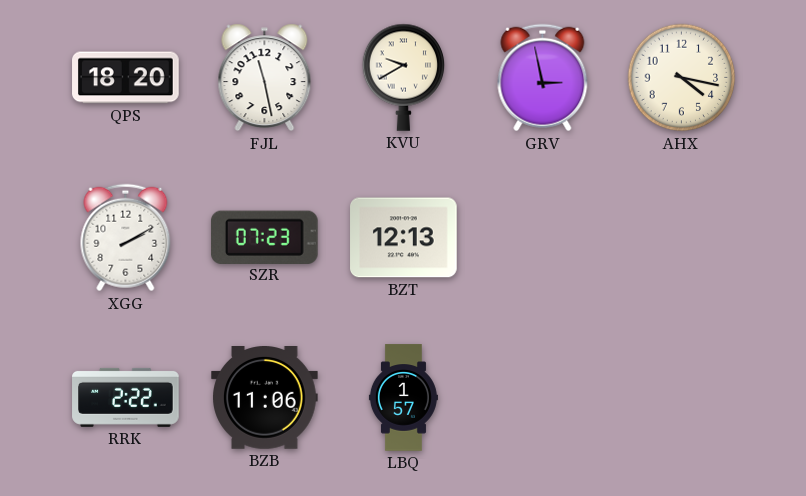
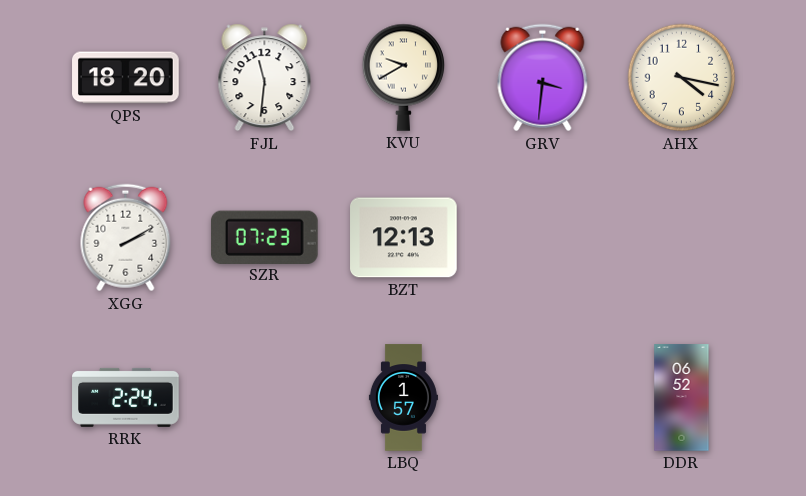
FJL: 11:28 -> 11:31
GRV: 2:58 -> 3:31
RRK: 2:22 -> 2:24
BZB: 11:06 -> none
DDR: none -> 06:52
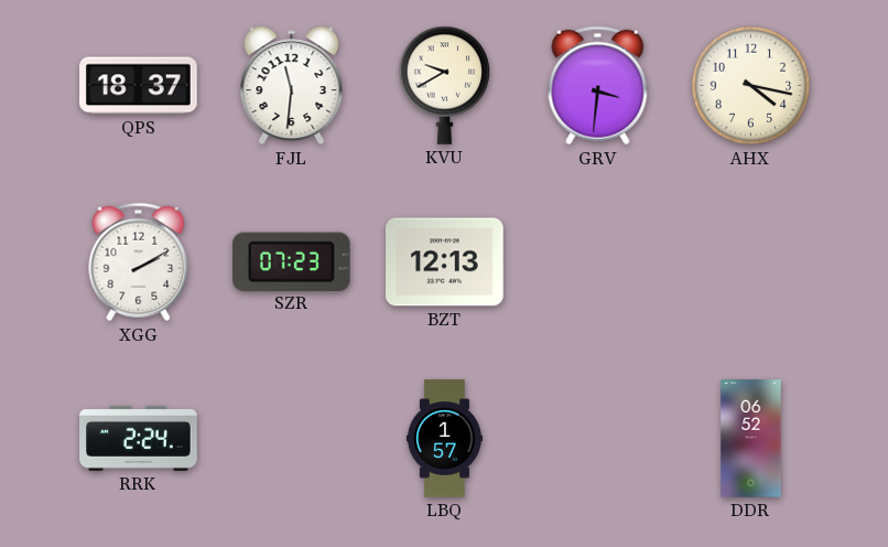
QPS: 18:20 -> 18:37
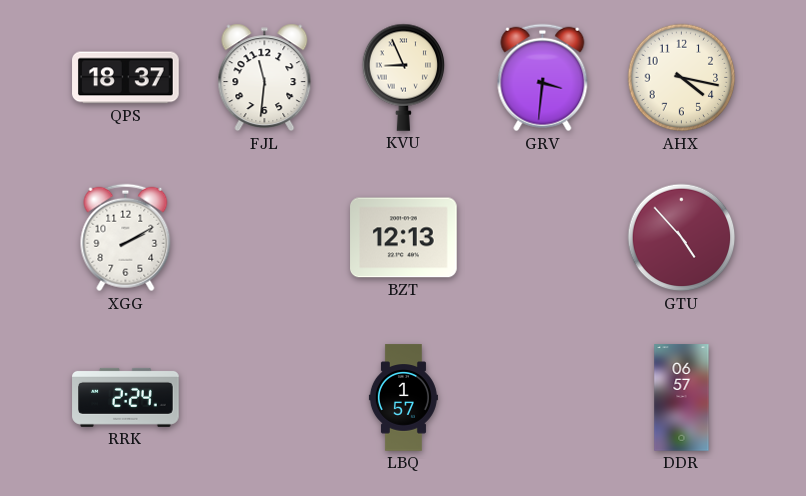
KVU: 9:40 -> 8:56
SZR: 07:23 -> none
GTU: none -> 4:53
DDR: 06:52 -> 06:57
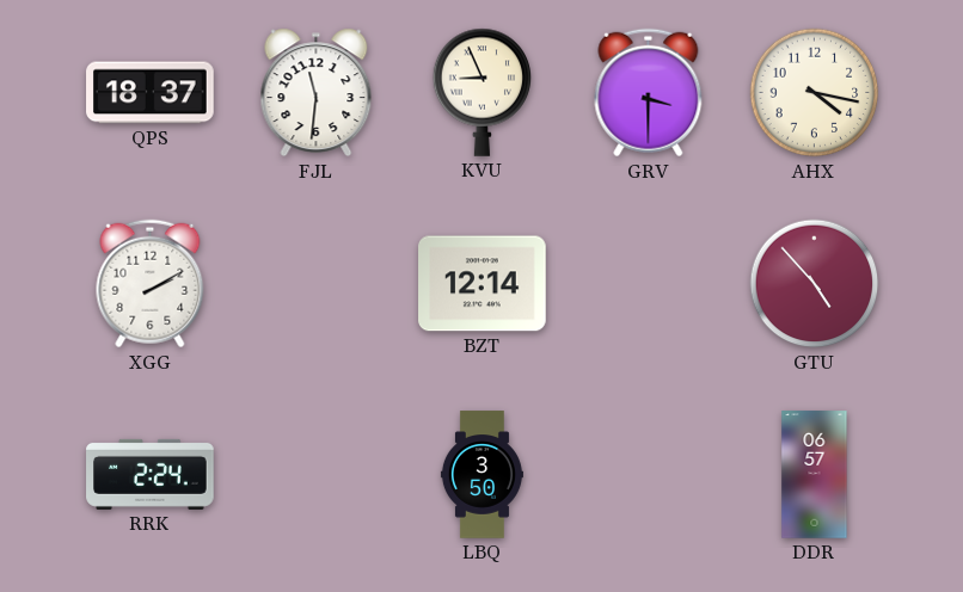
GRV: 3:31 -> 3:30
BZT: 12:13 -> 12:14
LBQ: 1:57 -> 3:50
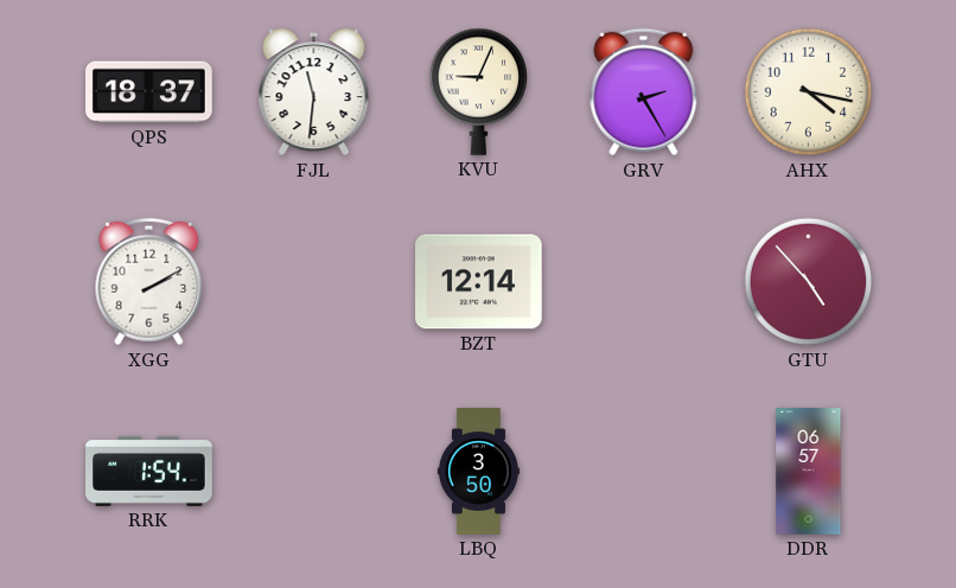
KVU: 8:56 -> 9:04
GRV: 3:30 -> 2:25
RRK: 2:24 -> 1:54
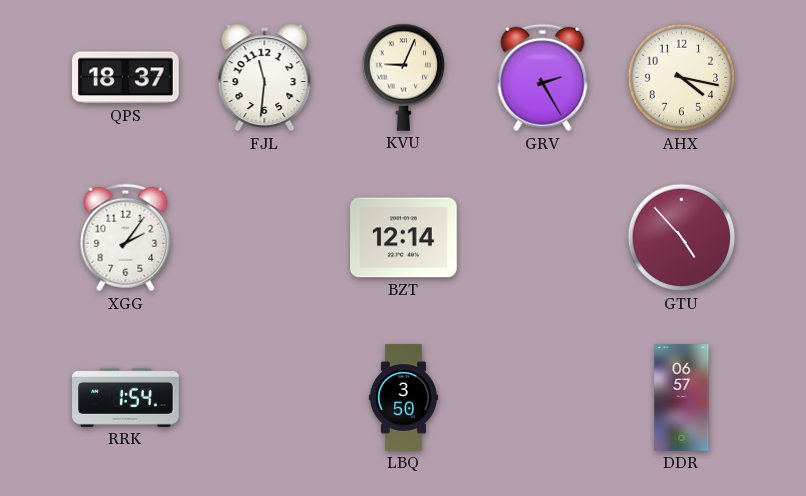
XGG: 2:10 -> 2:06
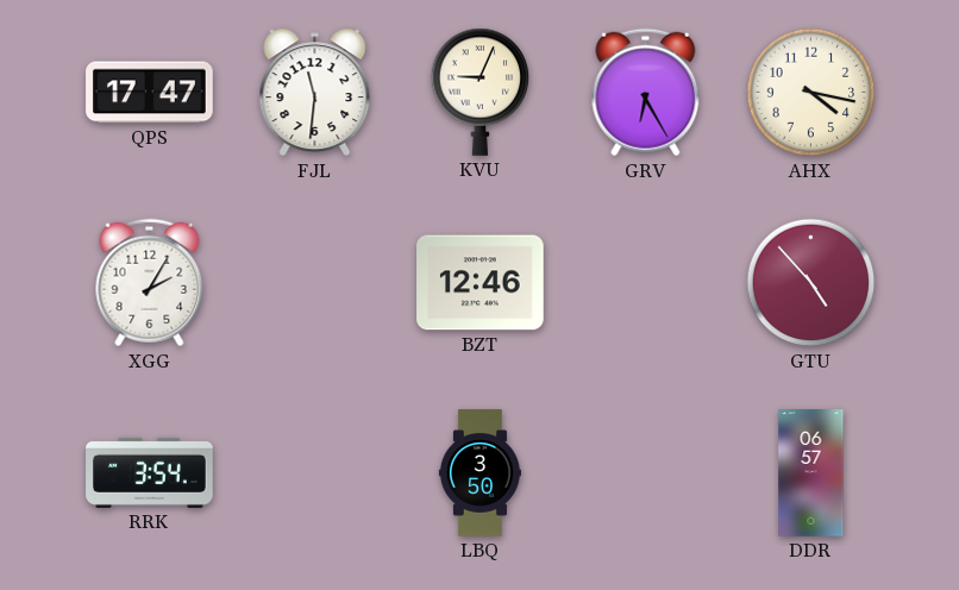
QPS: 18:37 -> 17:47
GRV: 2:25 -> 6:25
XGG: 2:06 -> 2:05
BZT: 12:14 -> 12:46
RRK: 1:54 -> 3:54
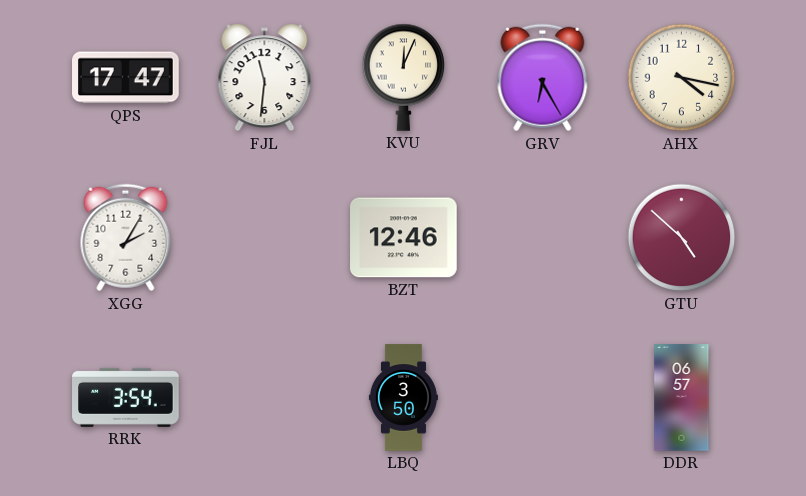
KVU: 9:04 -> 12:04
GTU: 4:53 -> 4:52
